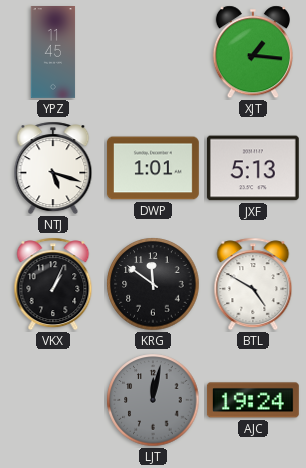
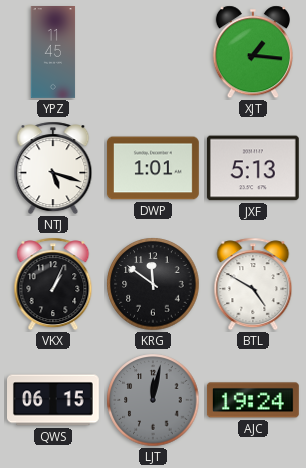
QWS: none -> 06:15
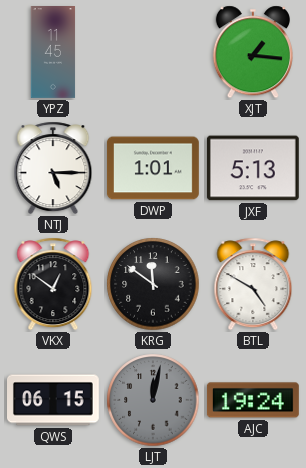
NTJ: 5:18 -> 5:15
VKX: 1:04 -> 12:51
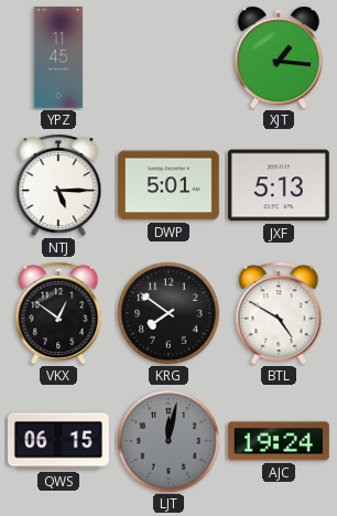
DWP: 1:01 -> 5:01
KRG: 11:51 -> 7:51
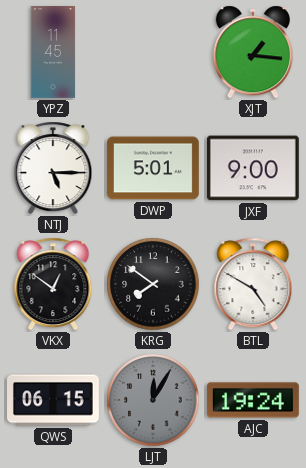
JXF: 5:13 -> 9:00
LJT: 12:02 -> 12:05
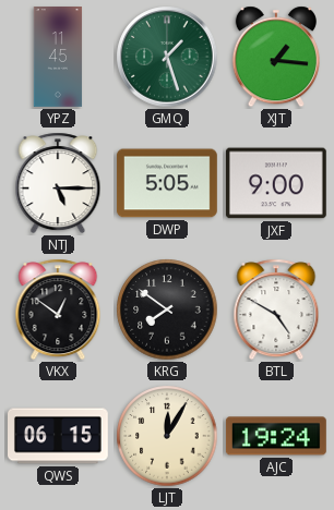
GMQ: none -> 1:27
DWP: 5:01 -> 5:05
LJT dial: grey -> cream
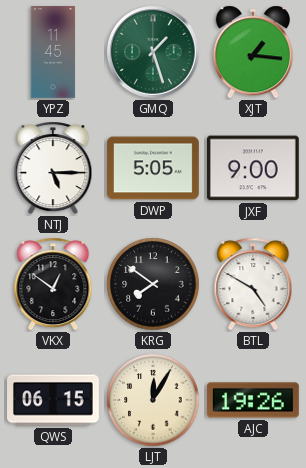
AJC: 19:24 -> 19:26
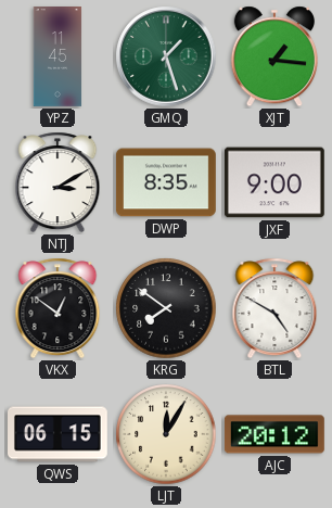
NTJ: 5:15 -> 3:10
DWP: 5:05 -> 8:35
AJC: 19:26 -> 20:12
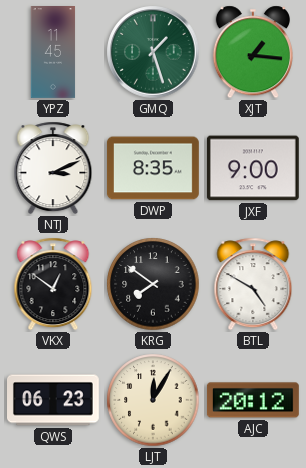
NTJ: 3:10 -> 3:11
QWS: 06:15 -> 06:23
